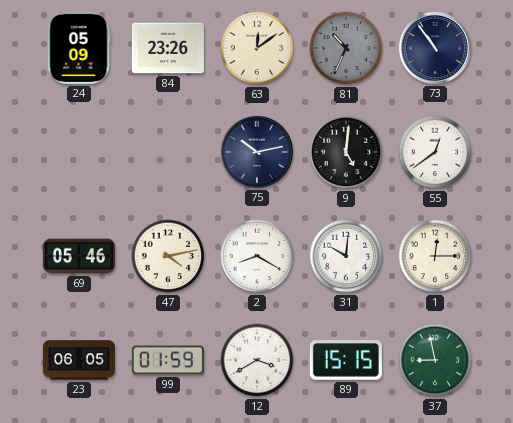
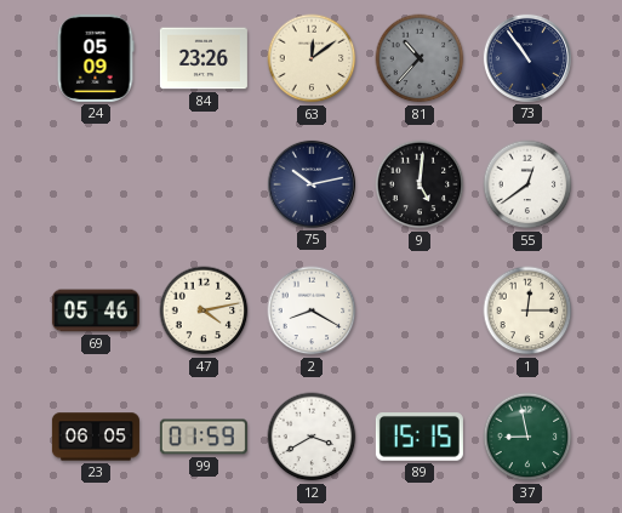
81: 10:34 -> 10:37
31: 10:01 -> none
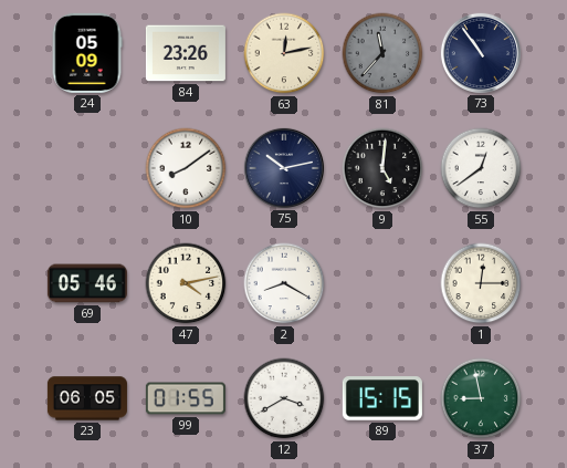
63: 12:09 -> 12:13
81: 10:37 -> 11:37
10: none -> 8:09
99: 01:59 -> 01:55
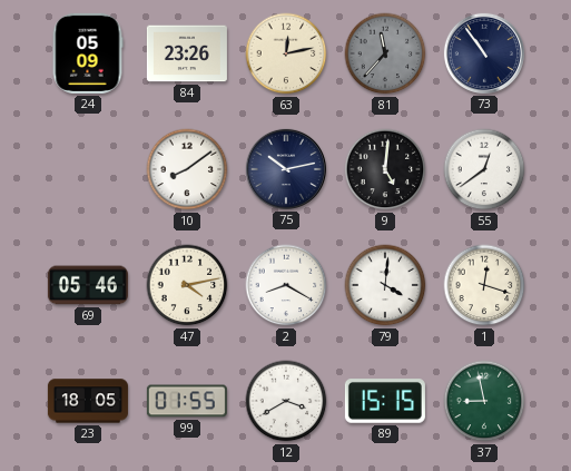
79: none -> 4:01
1: 12:15 -> 12:18
23: 06:05 -> 18:05
